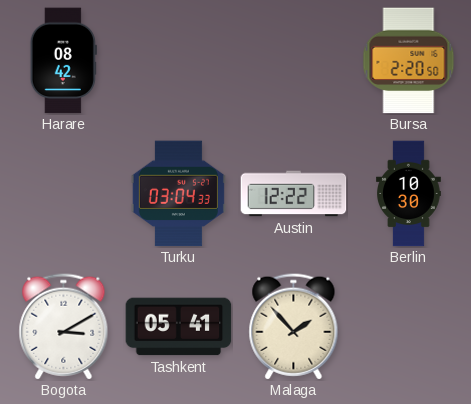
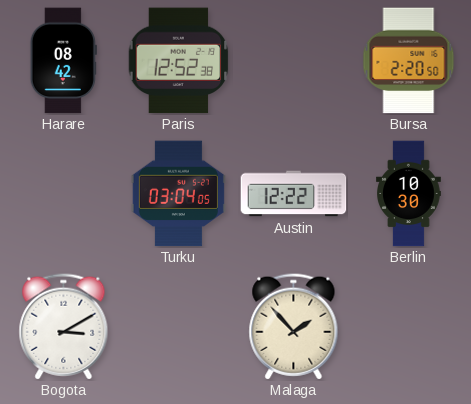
Paris: none -> 12:52
Turku: 03:04:33 -> 03:04:05
Tashkent: 05:41 -> none
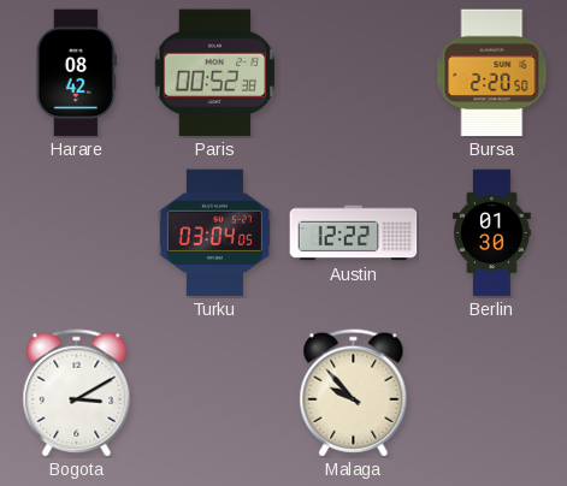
Paris: 12:52 -> 00:52
Berlin: 10:30 -> 01:30
Malaga: 1:53 -> 9:53
